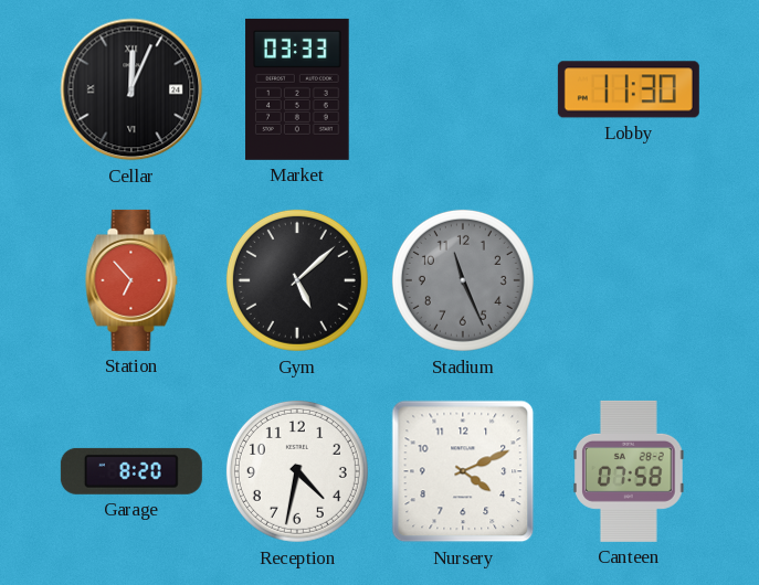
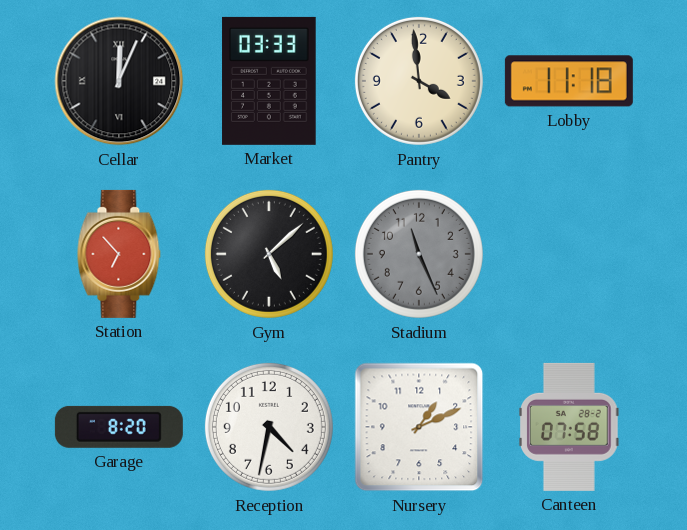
Pantry: none -> 3:59
Lobby: 11:30 -> 11:18
Nursery: 4:11 -> 1:11
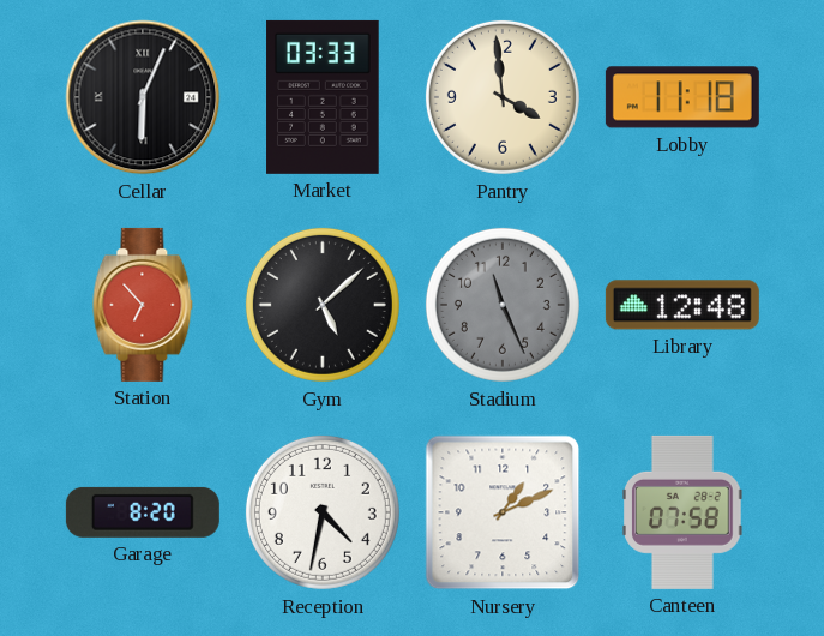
Cellar: 12:04 -> 6:04
Library: none -> 12:48
